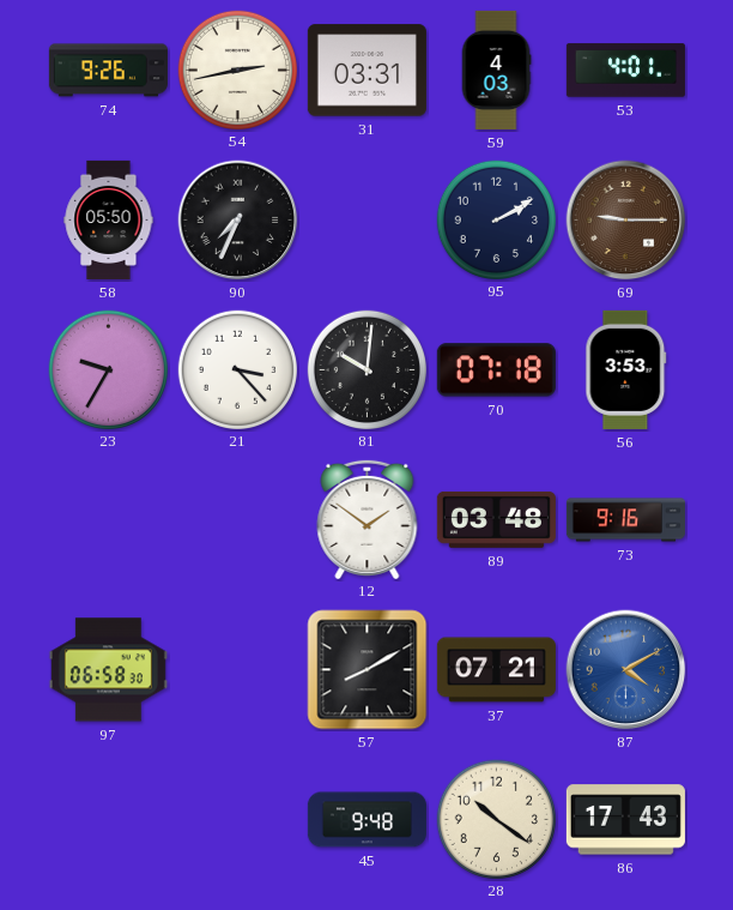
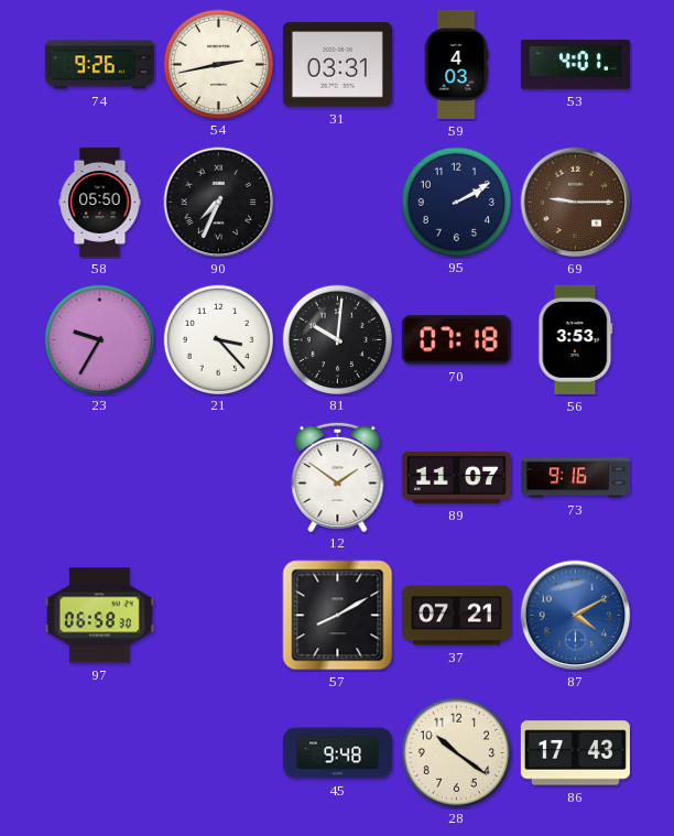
89: 03:48 -> 11:07
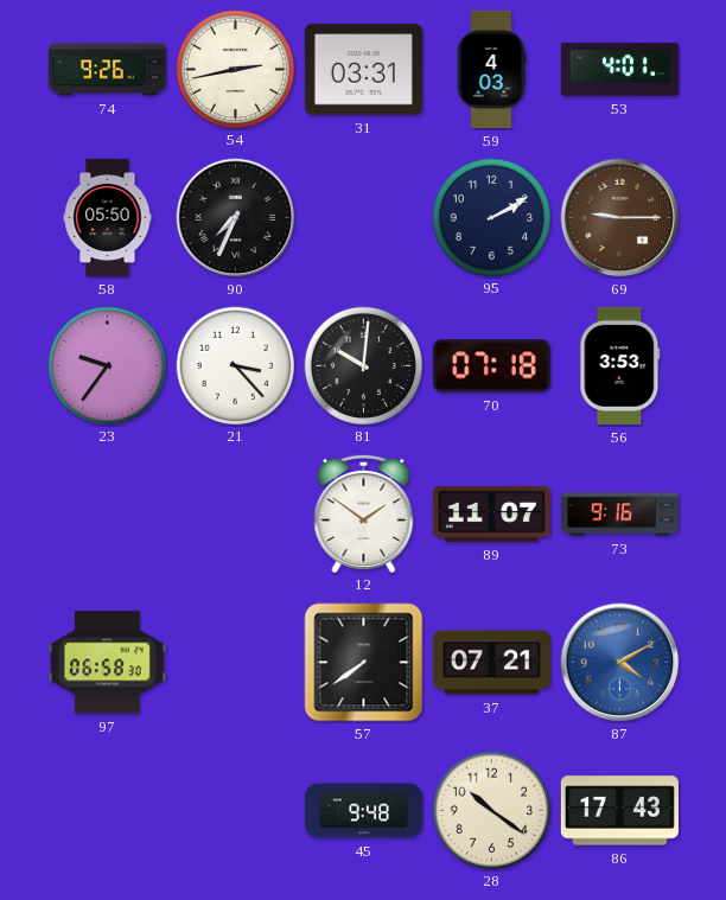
23: 9:35 -> 9:36
57: 8:10 -> 7:39
